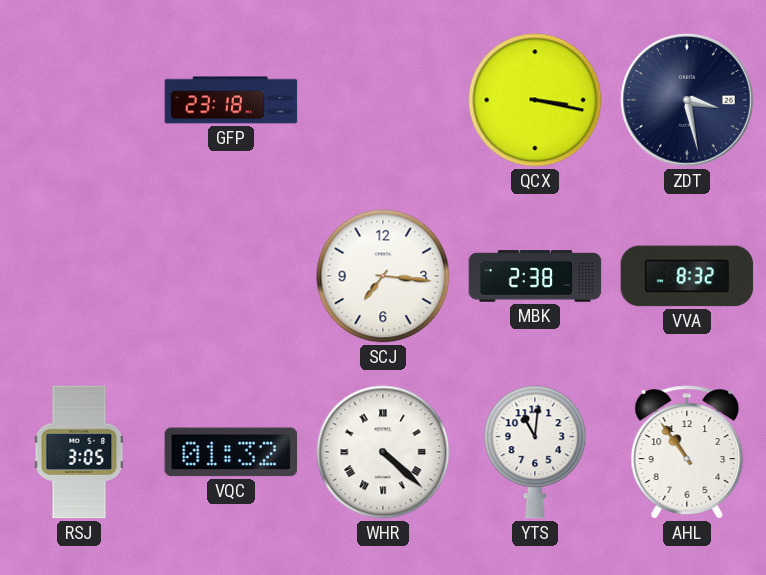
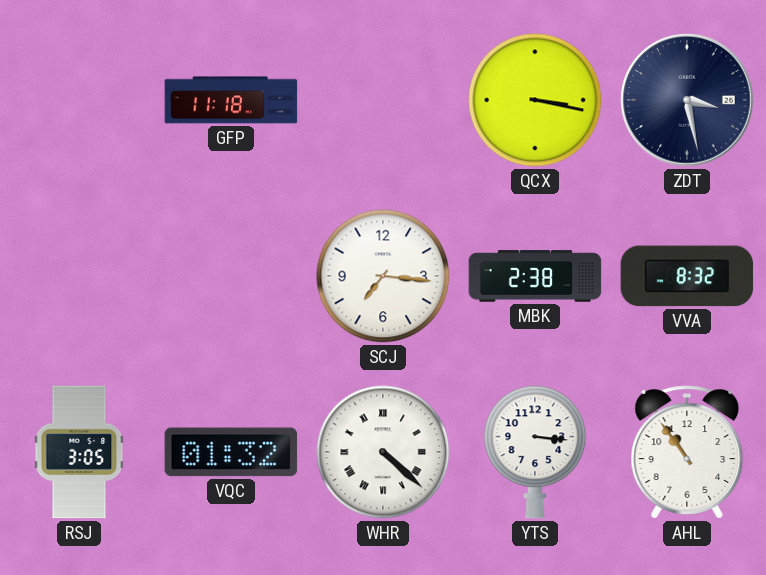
GFP: 23:18 -> 11:18
YTS: 11:01 -> 3:16
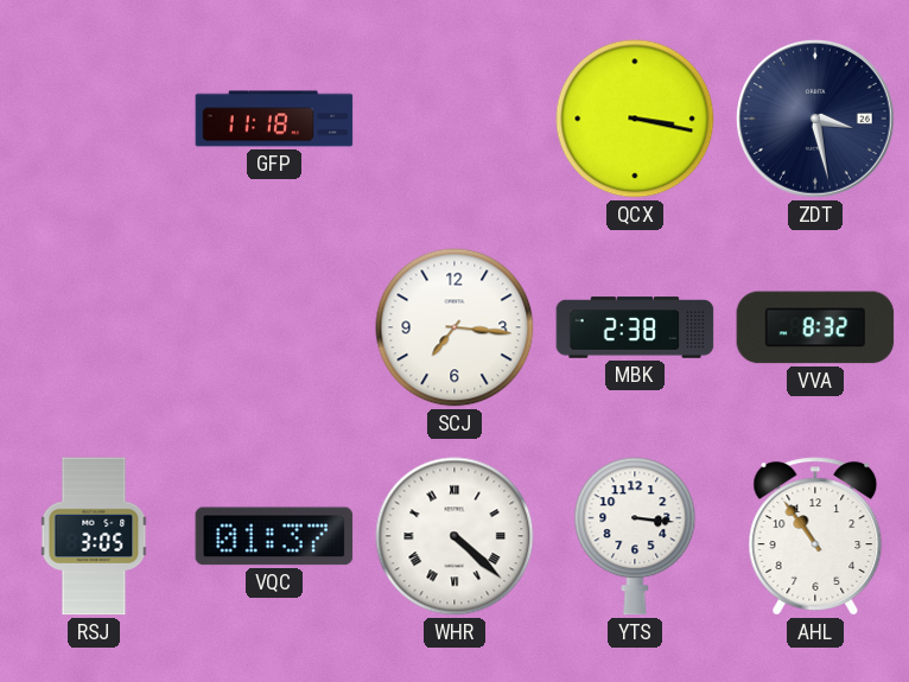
VQC: 01:32 -> 01:37
